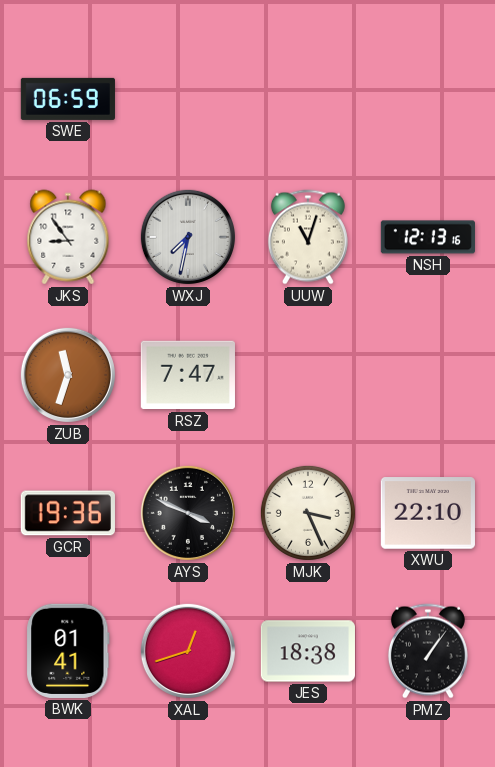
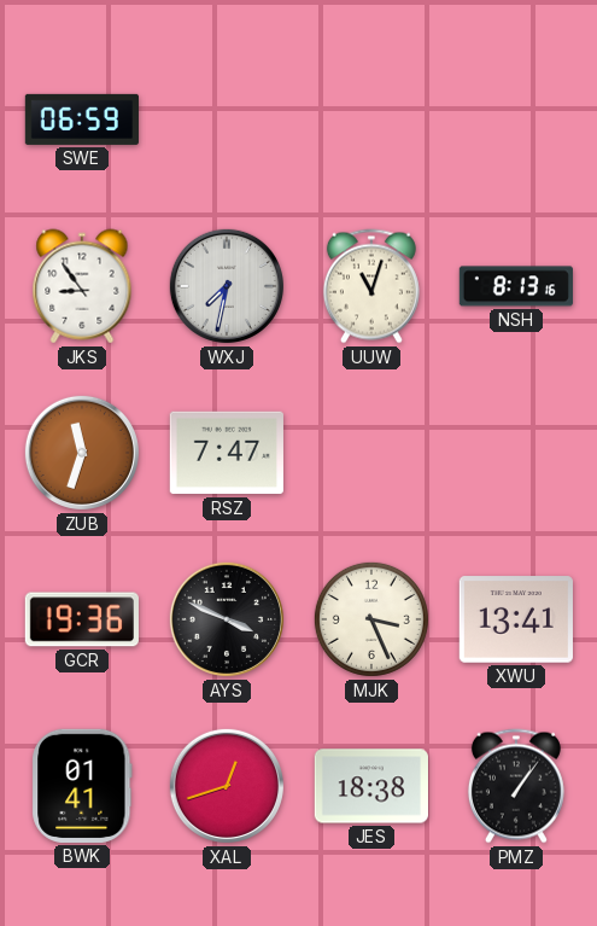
NSH: 12:13 -> 8:13
XWU: 22:10 -> 13:41
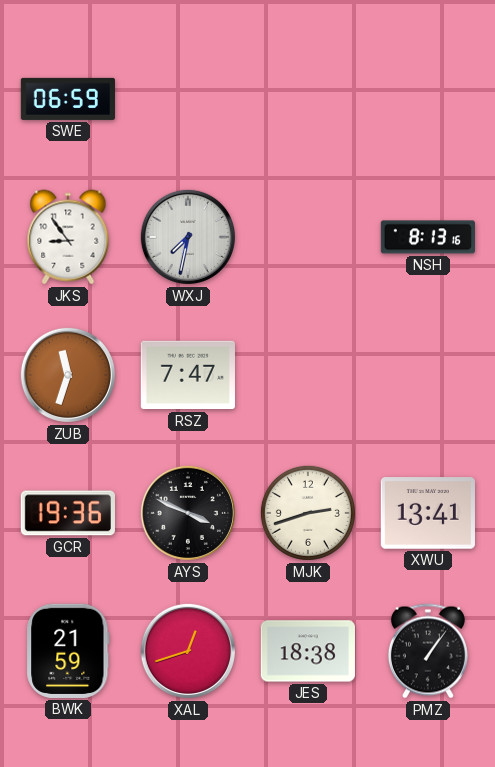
UUW: 11:03 -> none
MJK: 3:26 -> 2:42
BWK: 01:41 -> 21:59
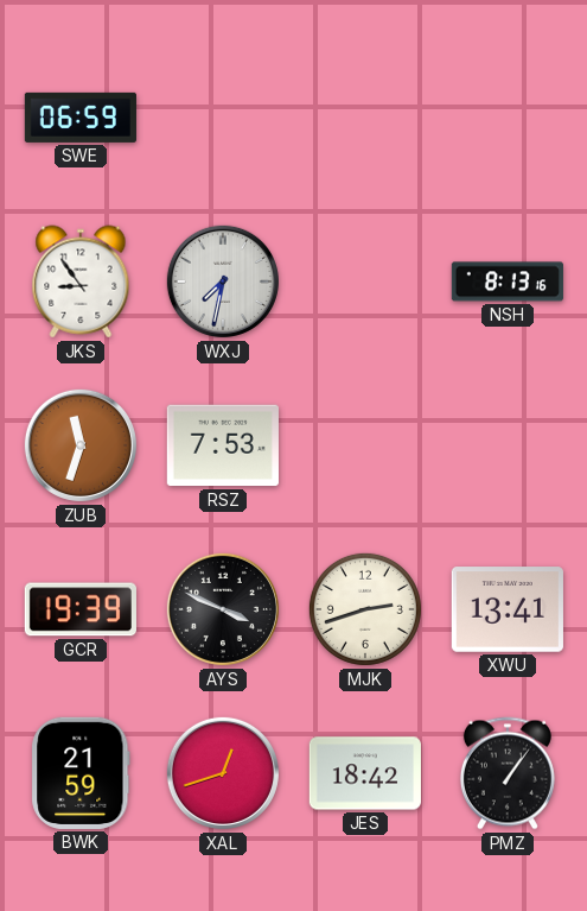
RSZ: 7:47 -> 7:53
GCR: 19:36 -> 19:39
JES: 18:38 -> 18:42
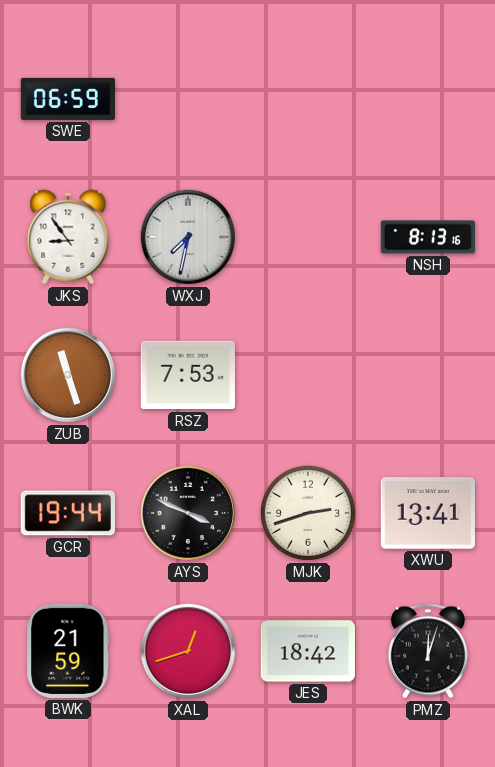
ZUB: 11:33 -> 11:27
GCR: 19:39 -> 19:44
PMZ: 1:06 -> 12:03
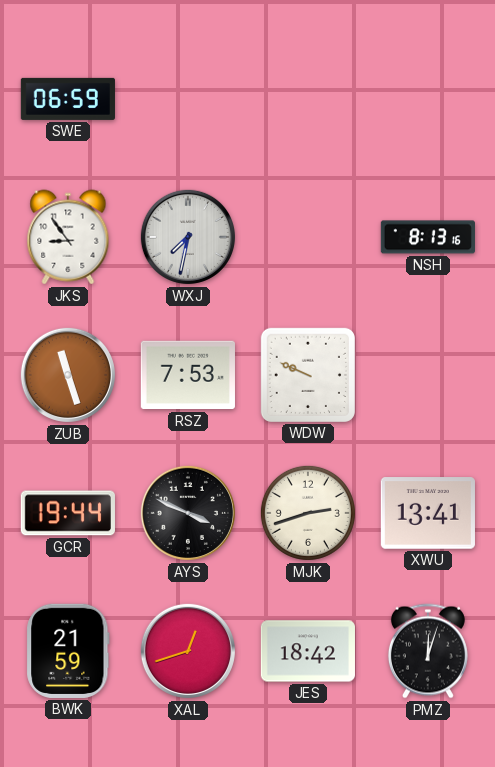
WDW: none -> 9:49
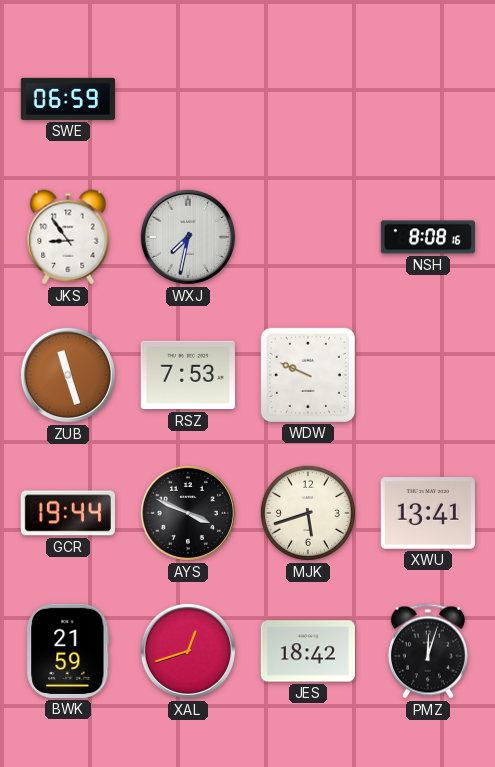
NSH: 8:13 -> 8:08
MJK: 2:42 -> 5:42
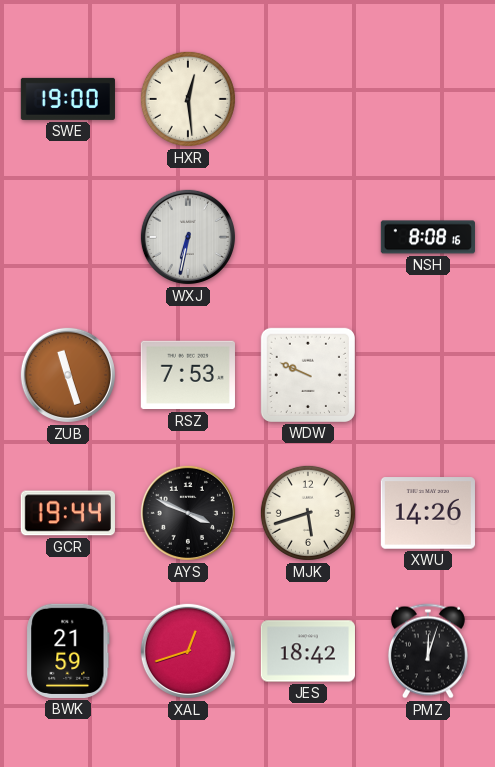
SWE: 06:59 -> 19:00
HXR: none -> 12:29
JKS: 8:54 -> none
WXJ: 7:32 -> 6:32
XWU: 13:41 -> 14:26
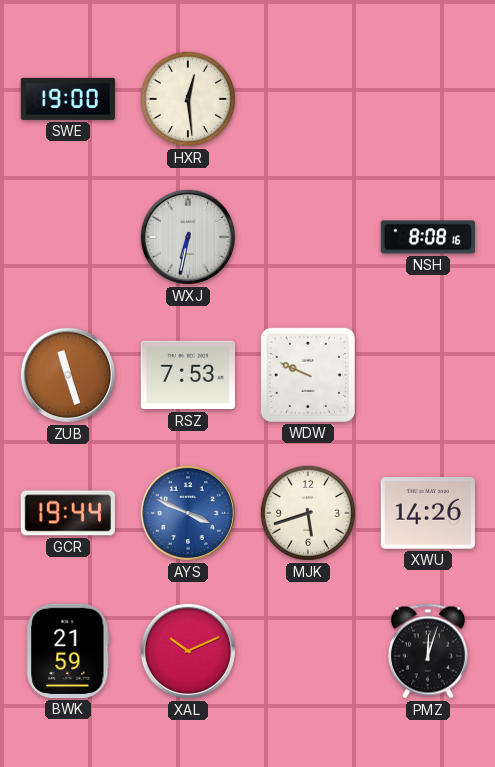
AYS dial: black -> blue
XAL: 12:42 -> 10:11
JES: 18:42 -> none
